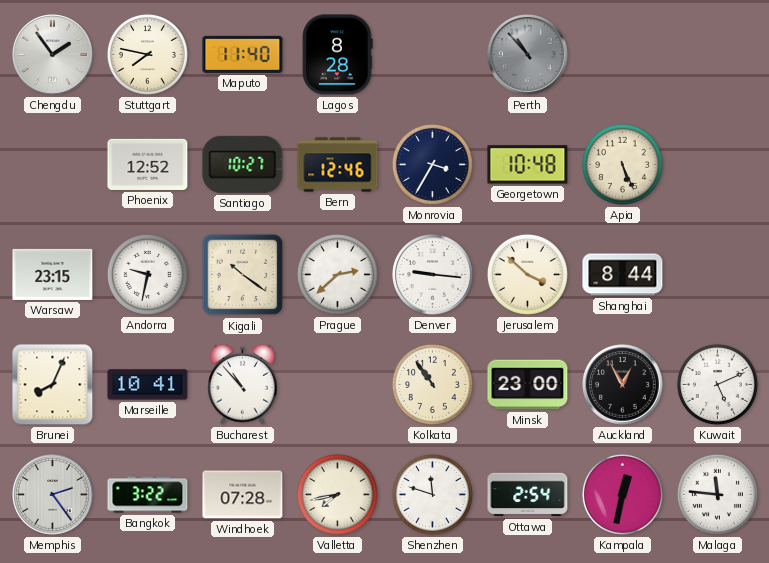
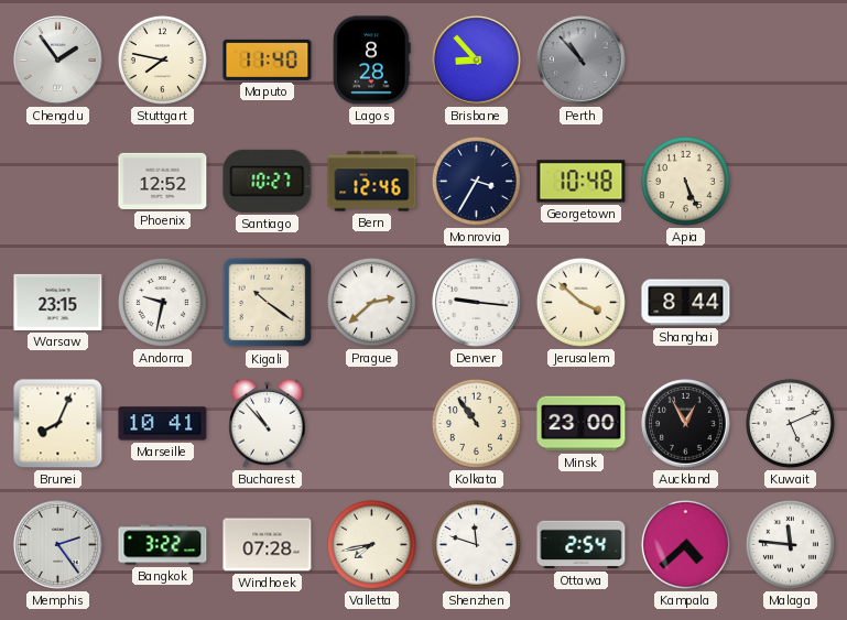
Brisbane: none -> 8:53
Kampala: 12:32 -> 4:38
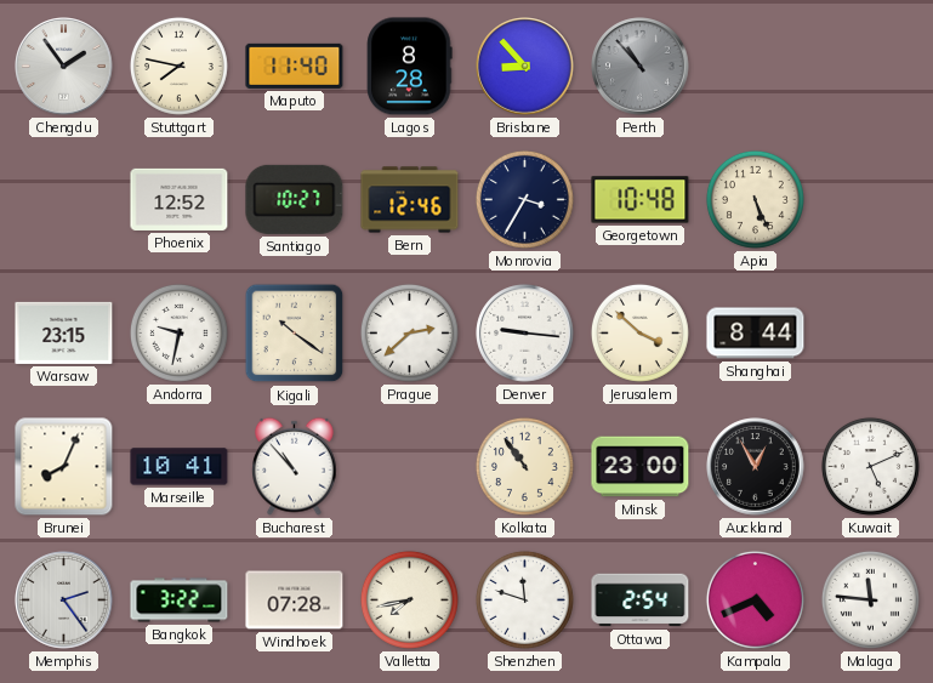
Kampala: 4:38 -> 4:41
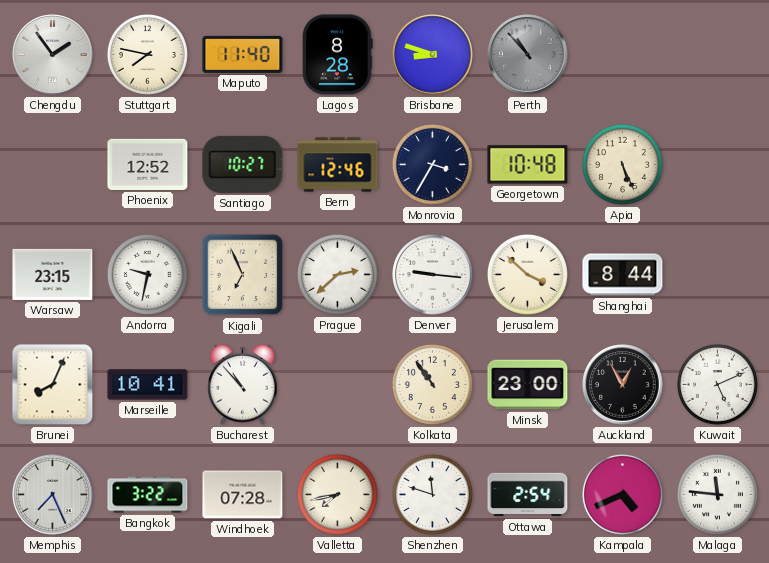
Brisbane: 8:53 -> 8:48
Kigali: 10:21 -> 6:56
Memphis: 2:24 -> 7:26
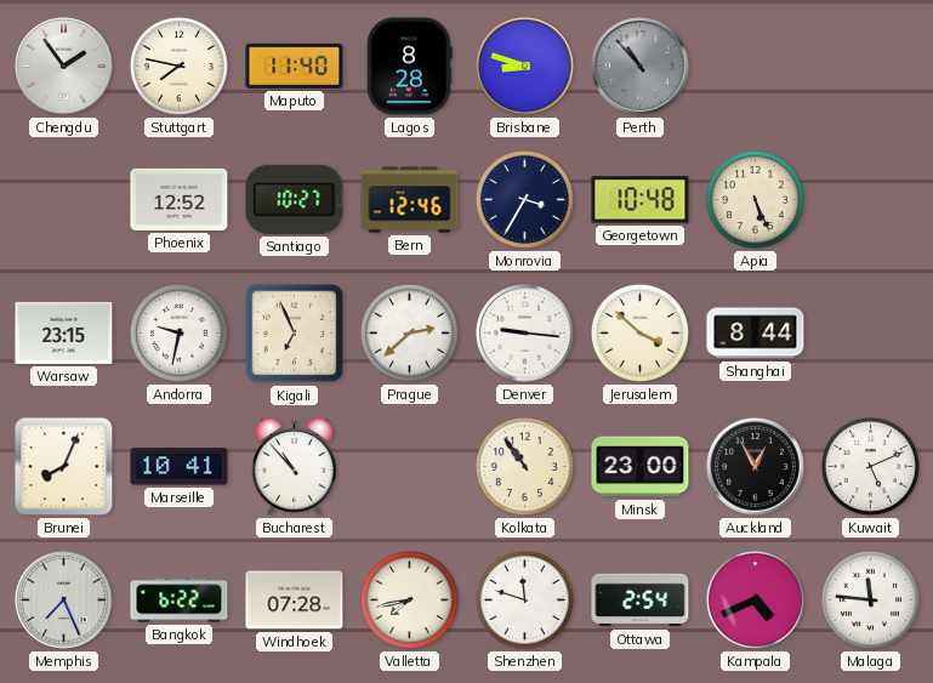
Bangkok: 3:22 -> 6:22
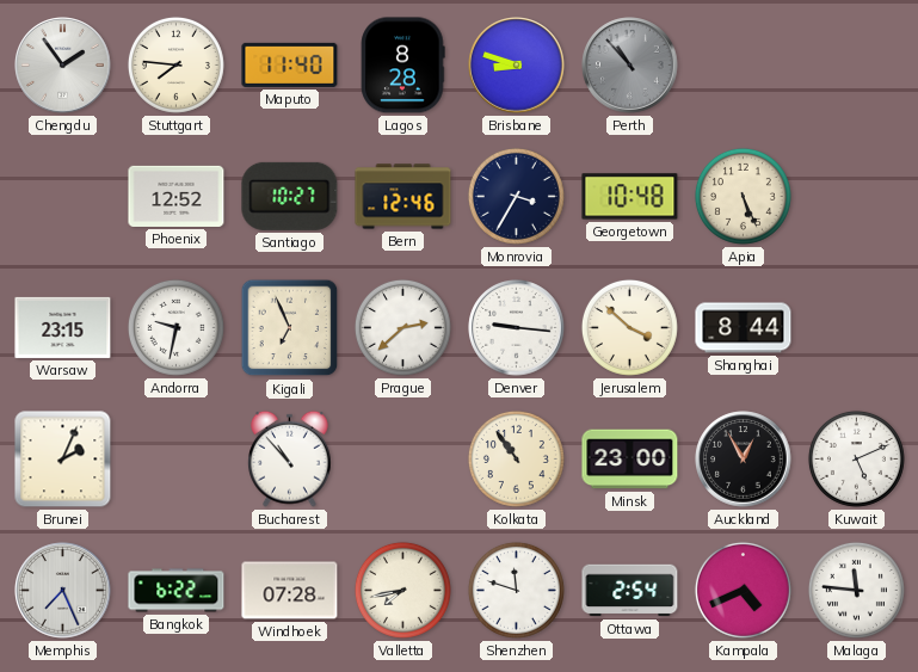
Stuttgart: 7:47 -> 7:46
Brunei: 8:04 -> 2:04
Marseille: 10:41 -> none
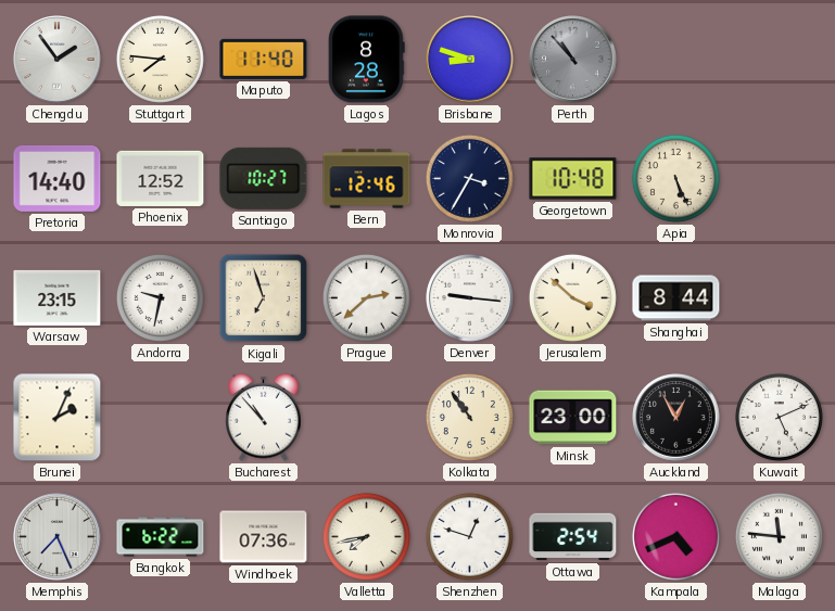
Pretoria: none -> 14:40
Kigali: 6:56 -> 6:57
Windhoek: 07:28 -> 07:36
Shenzhen: 11:48 -> 12:48
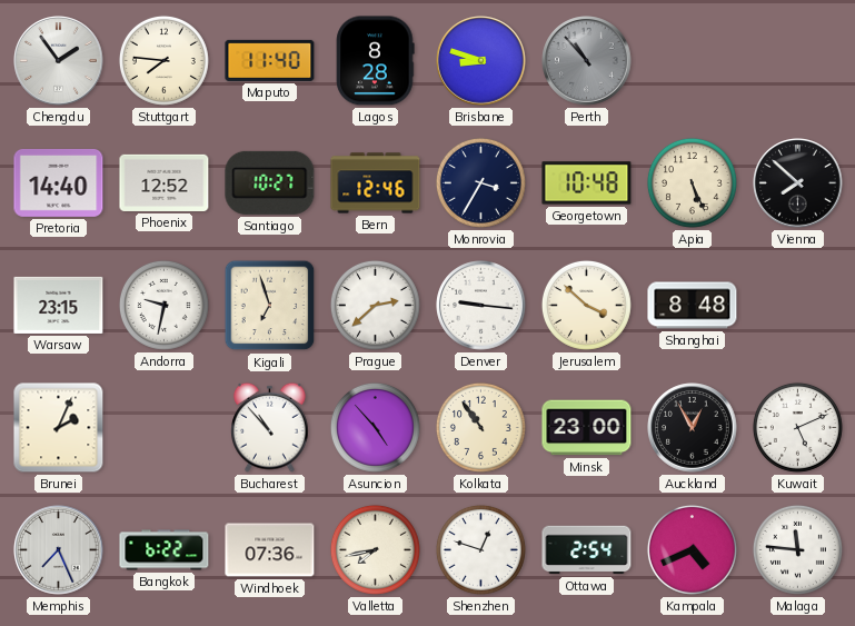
Vienna: none -> 7:52
Shanghai: 8:44 -> 8:48
Asuncion: none -> 4:53
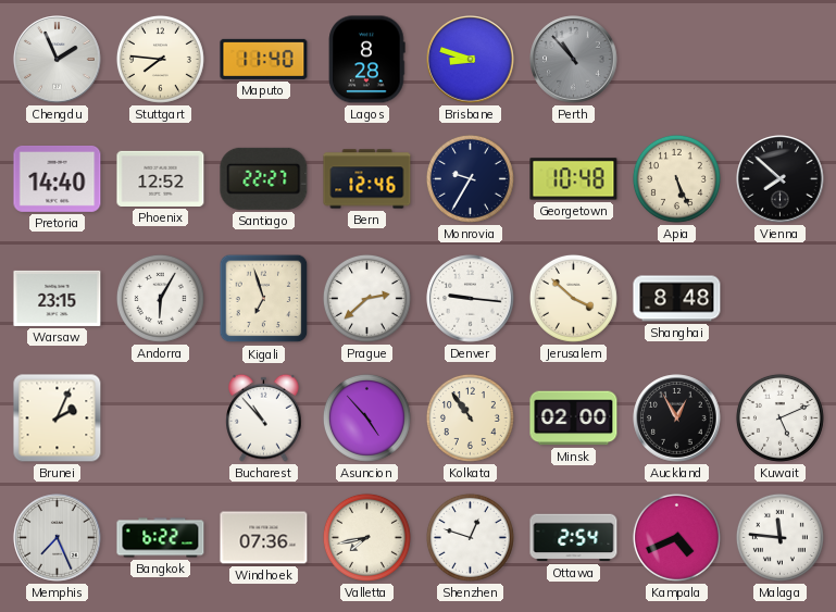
Chengdu: 1:54 -> 1:56
Santiago: 10:27 -> 22:27
Monrovia: 3:35 -> 9:35
Andorra: 9:32 -> 6:05
Minsk: 23:00 -> 02:00
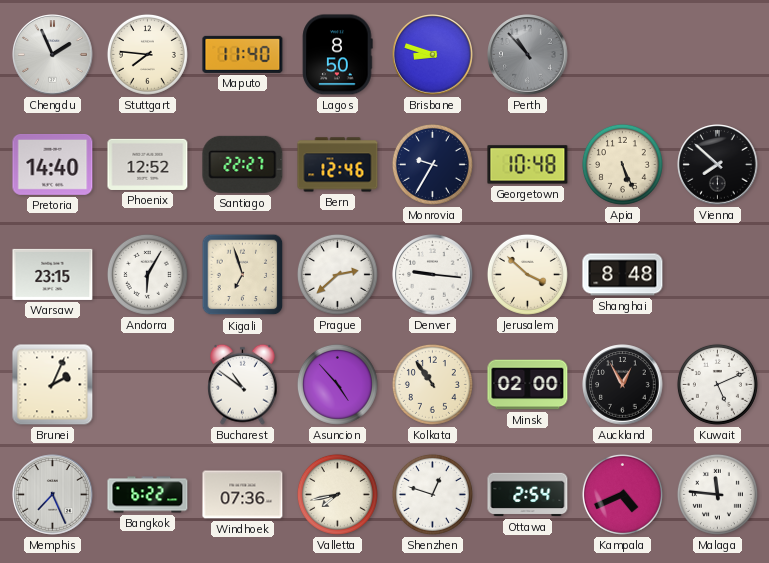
Lagos: 8:28 -> 8:50
Bucharest: 10:53 -> 10:51
